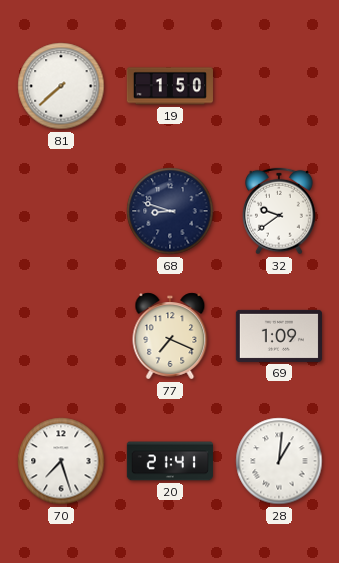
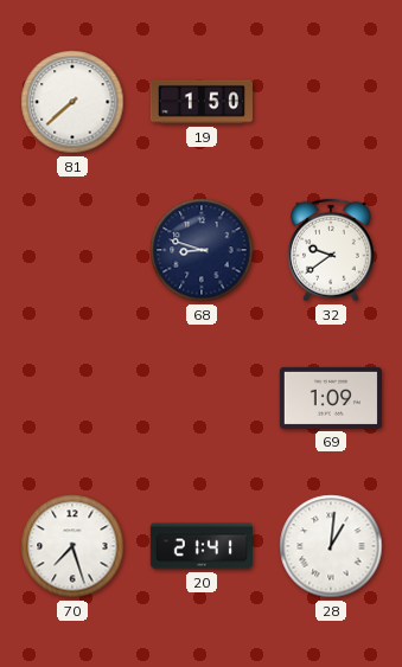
77: 7:19 -> none
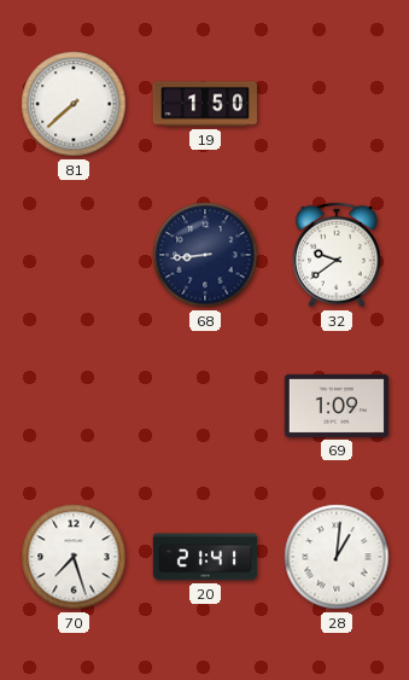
68: 8:48 -> 8:44
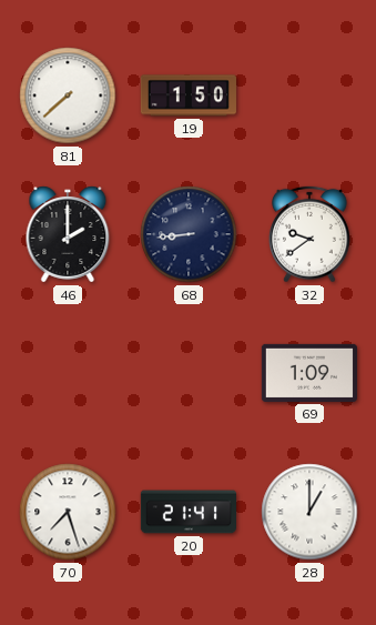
46: none -> 2:00
28: 1:01 -> 1:00
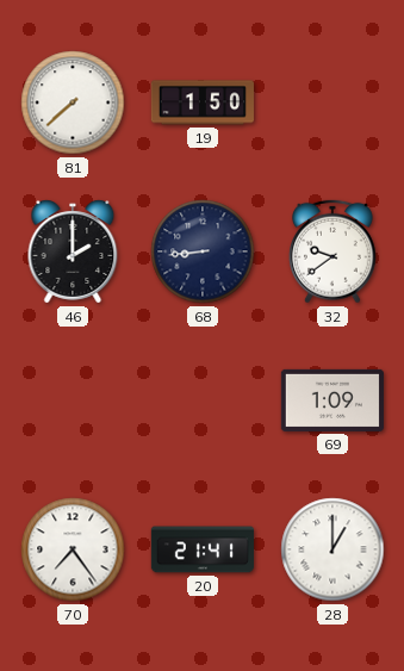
70: 7:27 -> 7:24
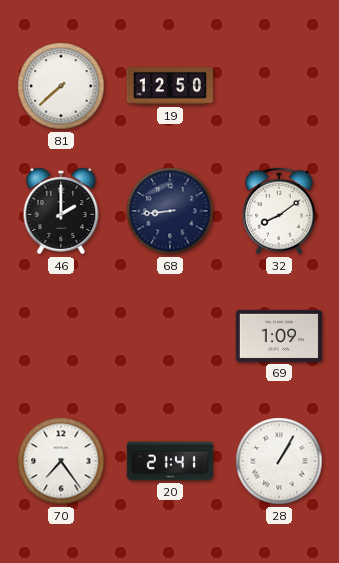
19: 1:50 -> 12:50
32: 9:39 -> 8:09
28: 1:00 -> 1:05
